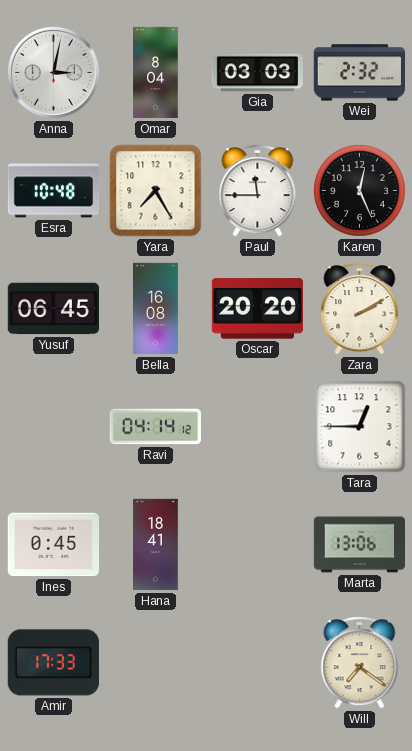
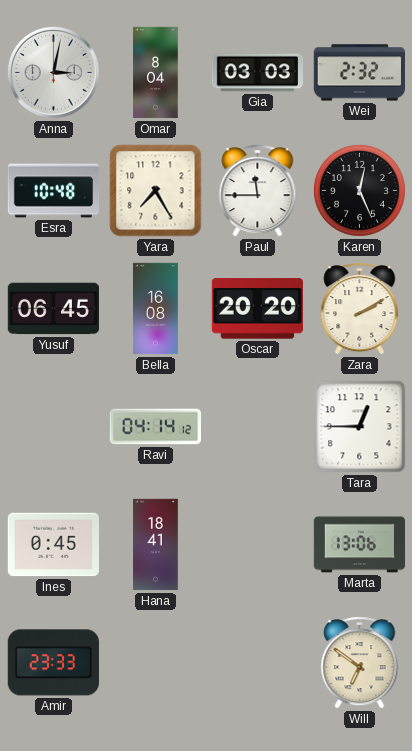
Amir: 17:33 -> 23:33
Will: 7:21 -> 6:51
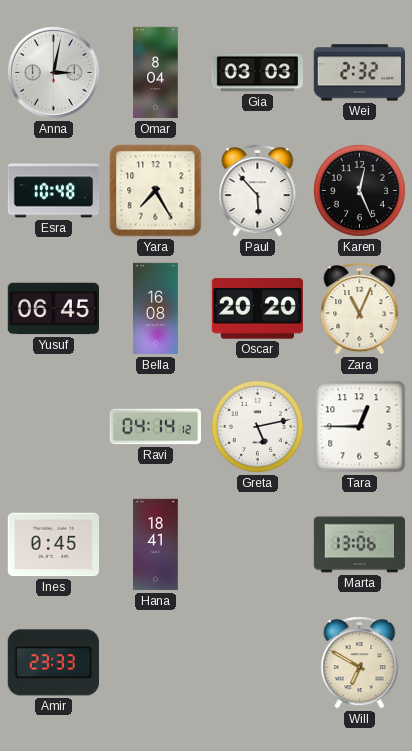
Paul: 11:45 -> 5:53
Zara: 2:10 -> 11:04
Greta: none -> 5:13
Will: 6:51 -> 6:50
